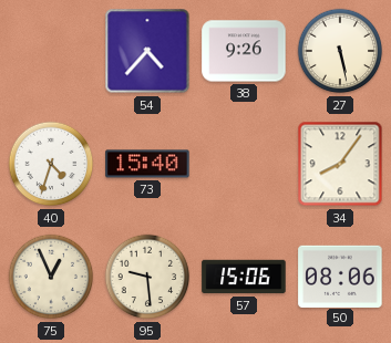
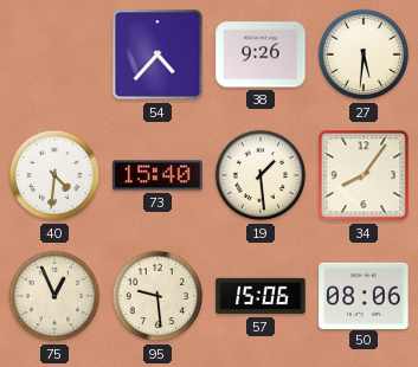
27: 5:28 -> 5:31
40: 4:33 -> 4:31
19: none -> 1:29
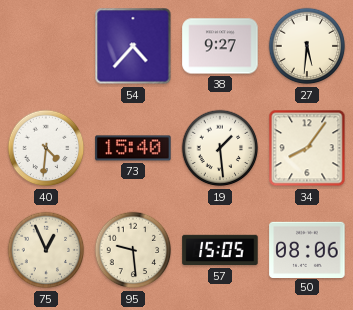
38: 9:26 -> 9:27
57: 15:06 -> 15:05
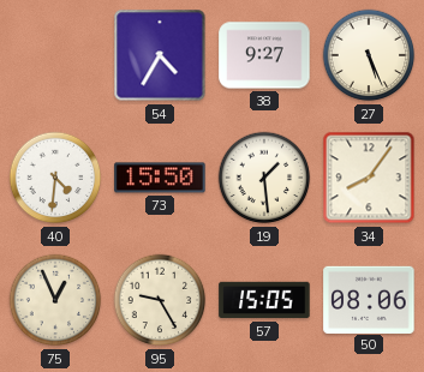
54: 4:37 -> 4:35
27: 5:31 -> 5:26
73: 15:40 -> 15:50
95: 9:29 -> 9:25
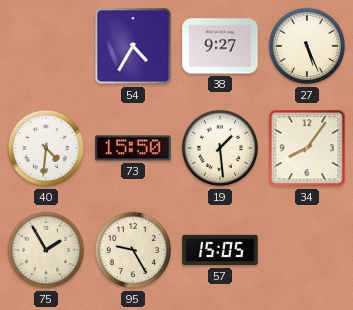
75: 12:56 -> 1:55
50: 08:06 -> none
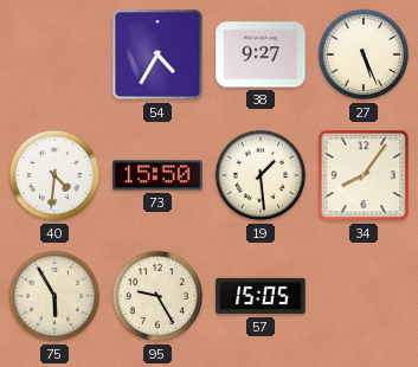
75: 1:55 -> 5:55
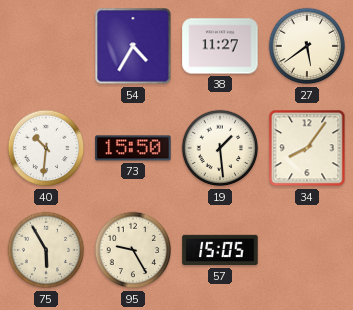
38: 9:27 -> 11:27
27: 5:26 -> 5:39
40: 4:31 -> 10:31
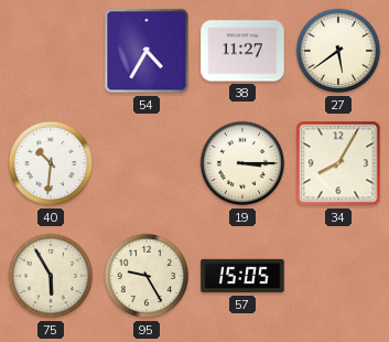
73: 15:50 -> none
19: 1:29 -> 3:15
34: 8:06 -> 8:05
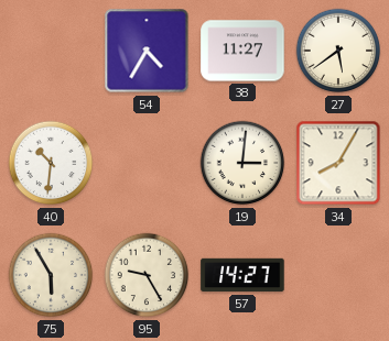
19: 3:15 -> 3:01
57: 15:05 -> 14:27
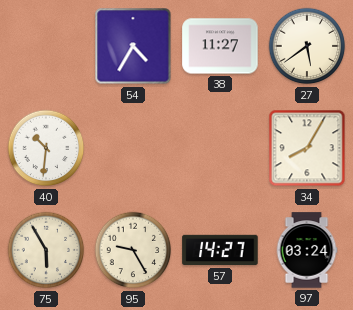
19: 3:01 -> none
97: none -> 03:24
